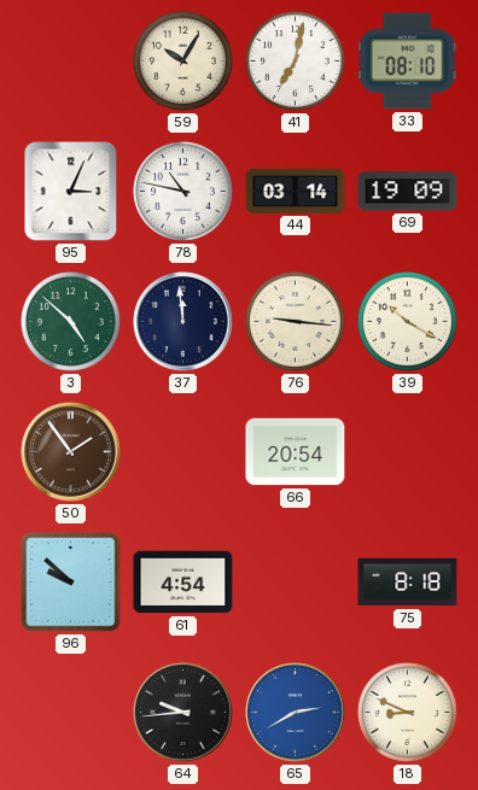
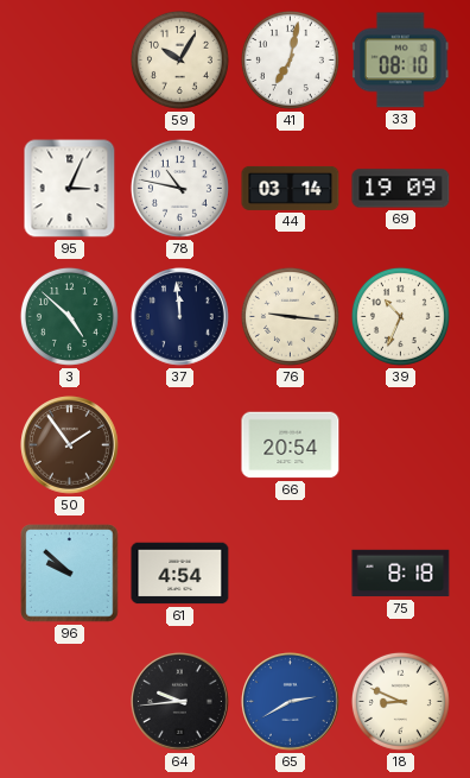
39: 10:20 -> 10:34
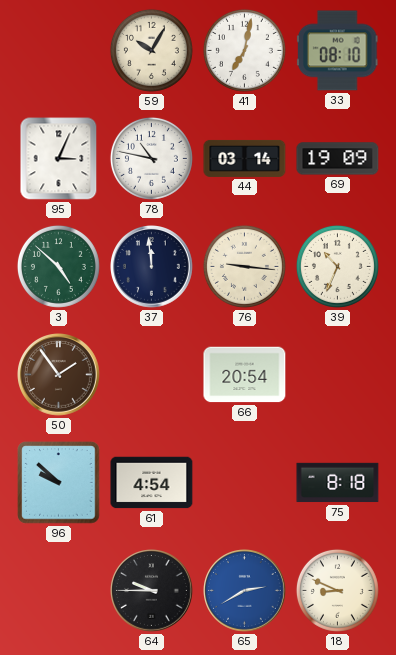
64: 9:44 -> 9:45
